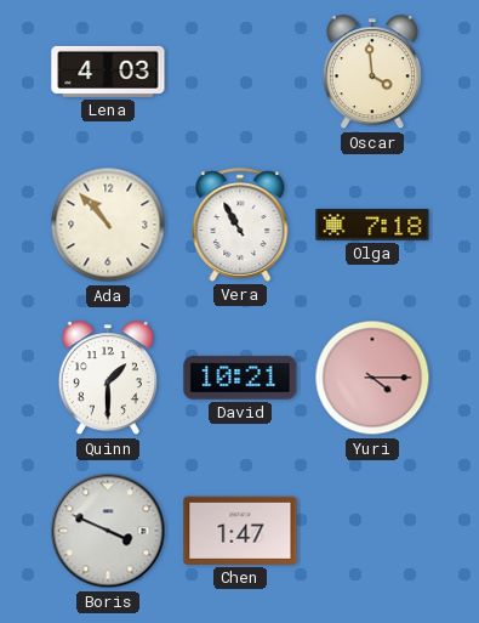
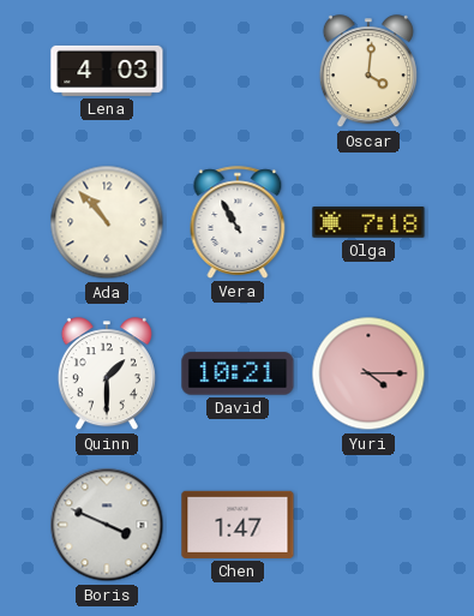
Oscar: 3:59 -> 4:01
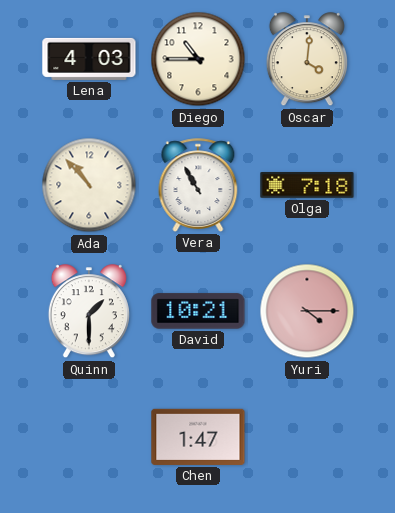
Diego: none -> 10:45
Boris: 3:49 -> none
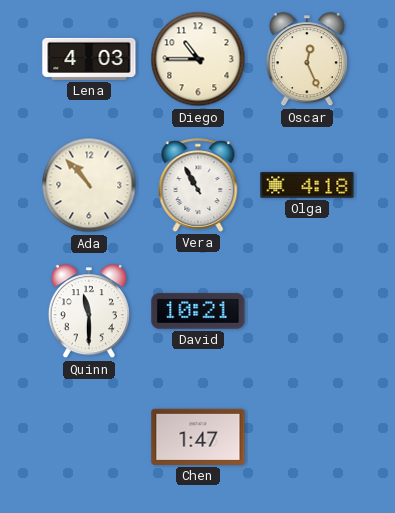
Oscar: 4:01 -> 12:26
Olga: 7:18 -> 4:18
Quinn: 1:30 -> 11:30
Yuri: 4:15 -> none
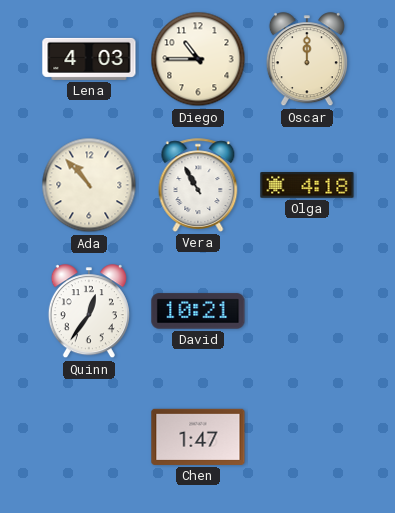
Oscar: 12:26 -> 12:00
Quinn: 11:30 -> 12:36
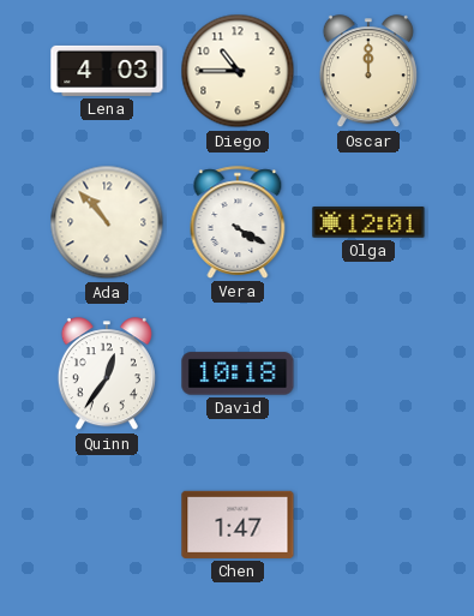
Vera: 10:55 -> 4:20
Olga: 4:18 -> 12:01
David: 10:21 -> 10:18
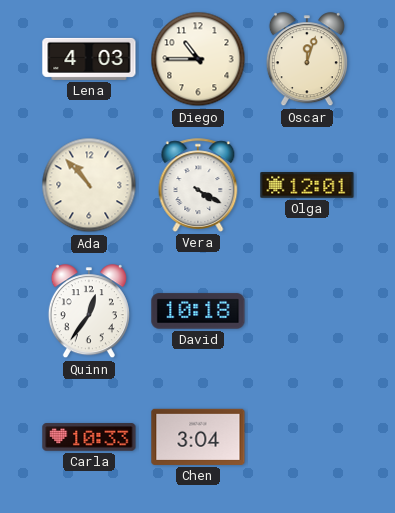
Oscar: 12:00 -> 12:03
Carla: none -> 10:33
Chen: 1:47 -> 3:04
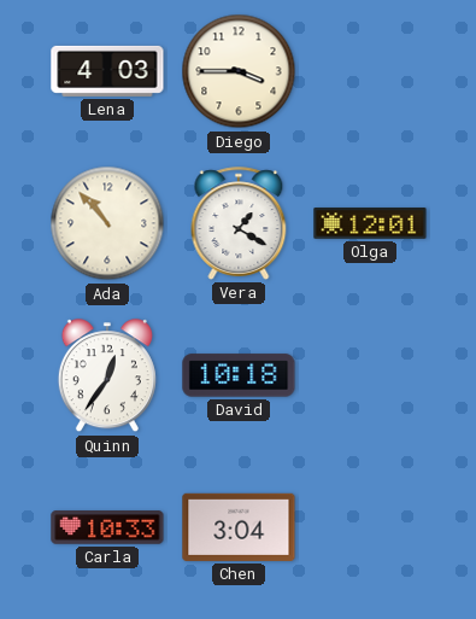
Diego: 10:45 -> 3:45
Oscar: 12:03 -> none
Vera: 4:20 -> 1:20
